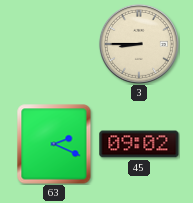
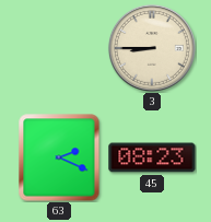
45: 09:02 -> 08:23
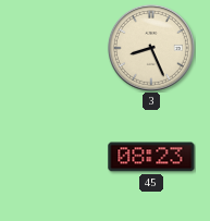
3: 8:45 -> 8:26
63: 2:19 -> none
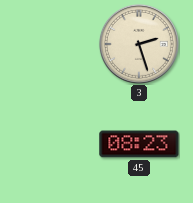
3: 8:26 -> 2:27
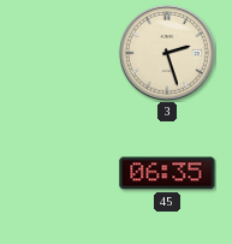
45: 08:23 -> 06:35
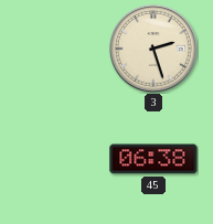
45: 06:35 -> 06:38
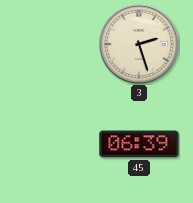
45: 06:38 -> 06:39
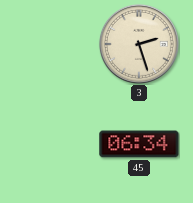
45: 06:39 -> 06:34
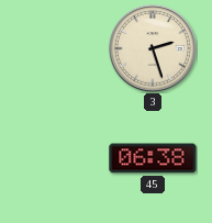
45: 06:34 -> 06:38
